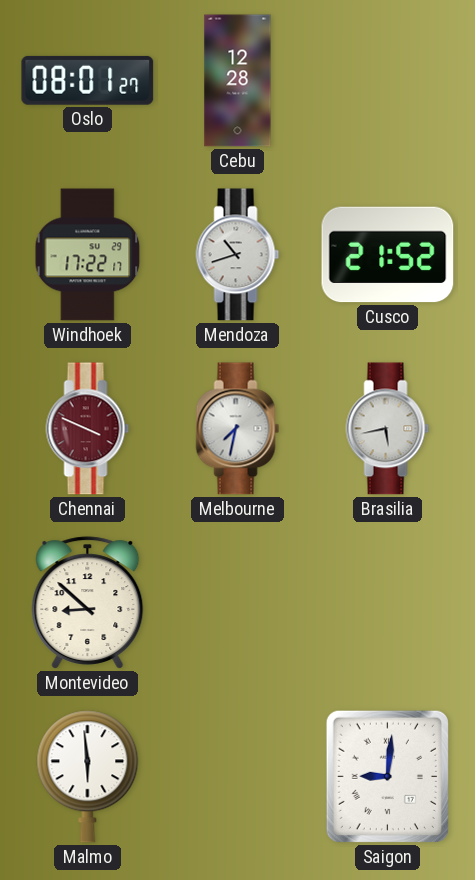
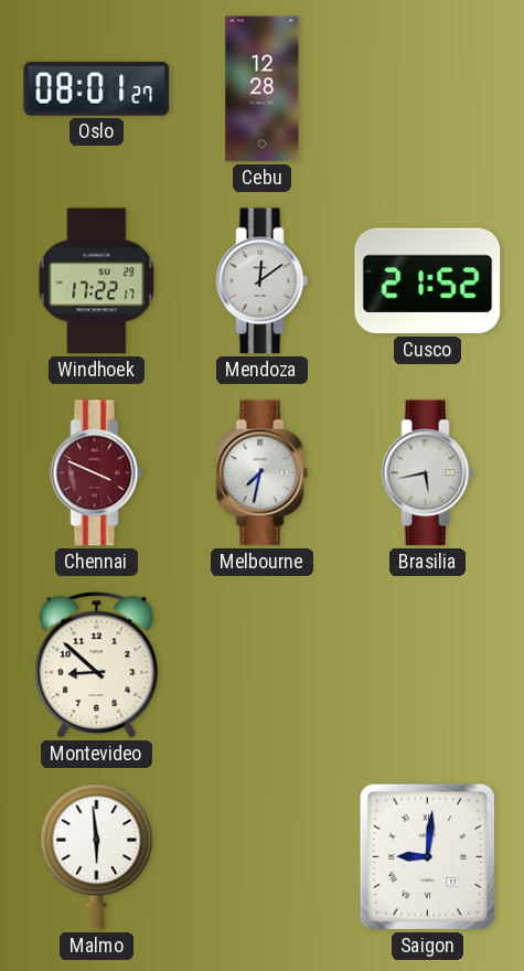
Mendoza: 10:42 -> 12:09
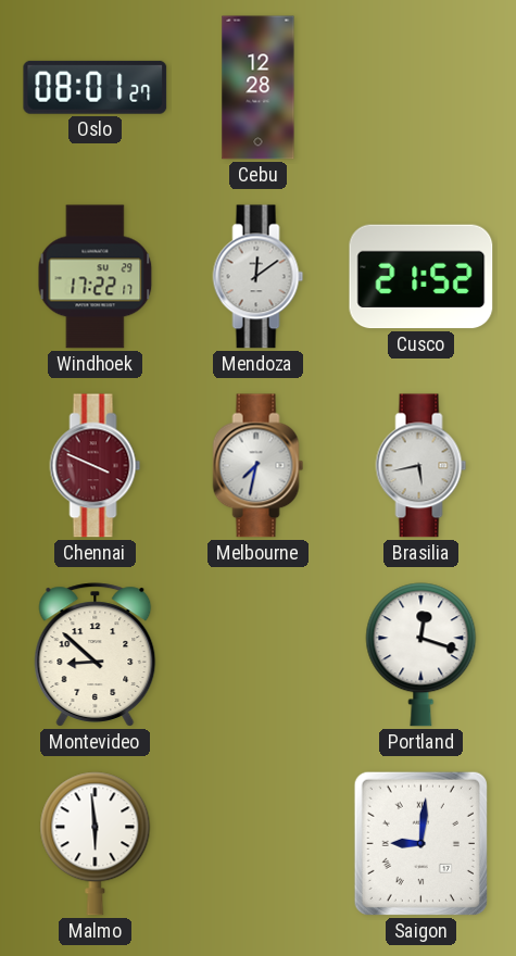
Portland: none -> 12:18
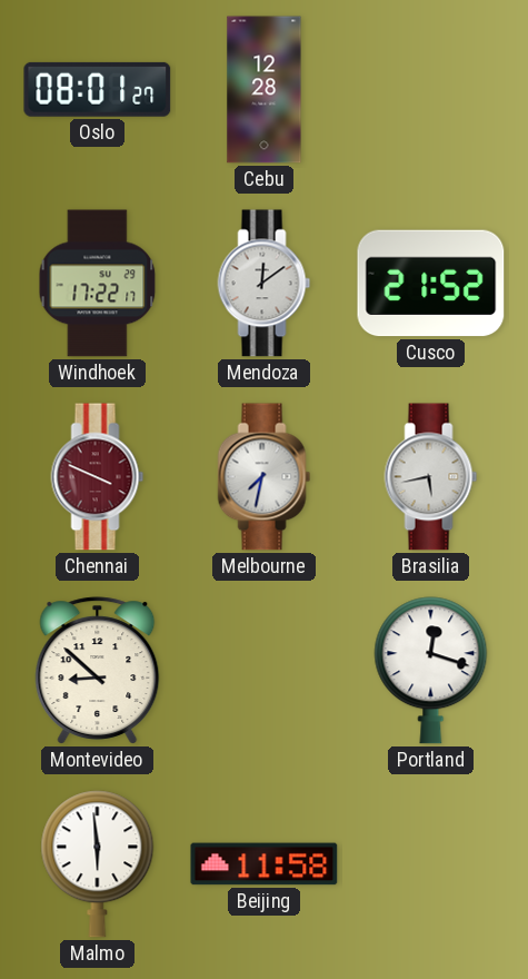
Beijing: none -> 11:58
Saigon: 9:01 -> none
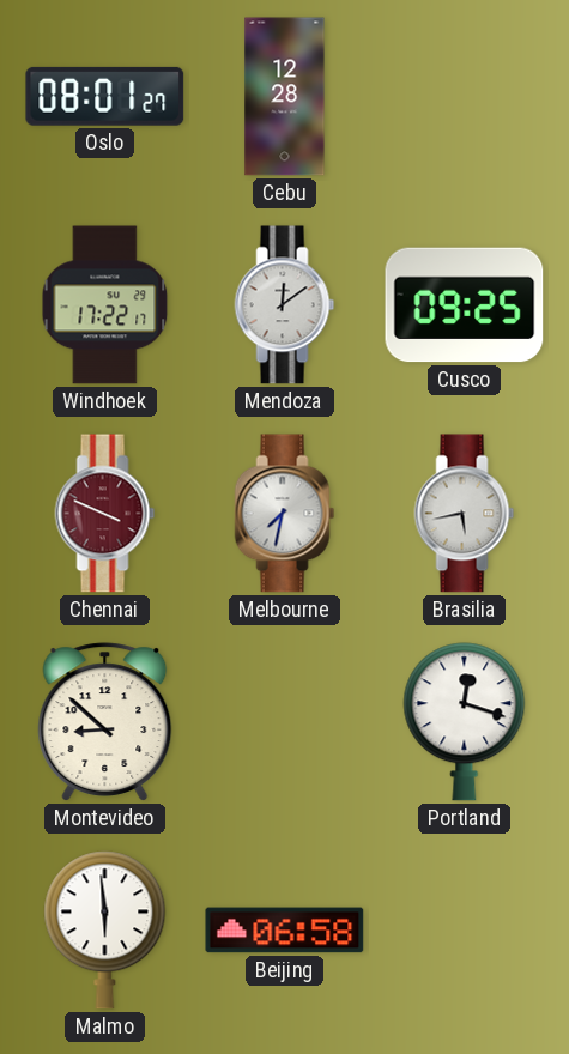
Cusco: 21:52 -> 09:25
Beijing: 11:58 -> 06:58
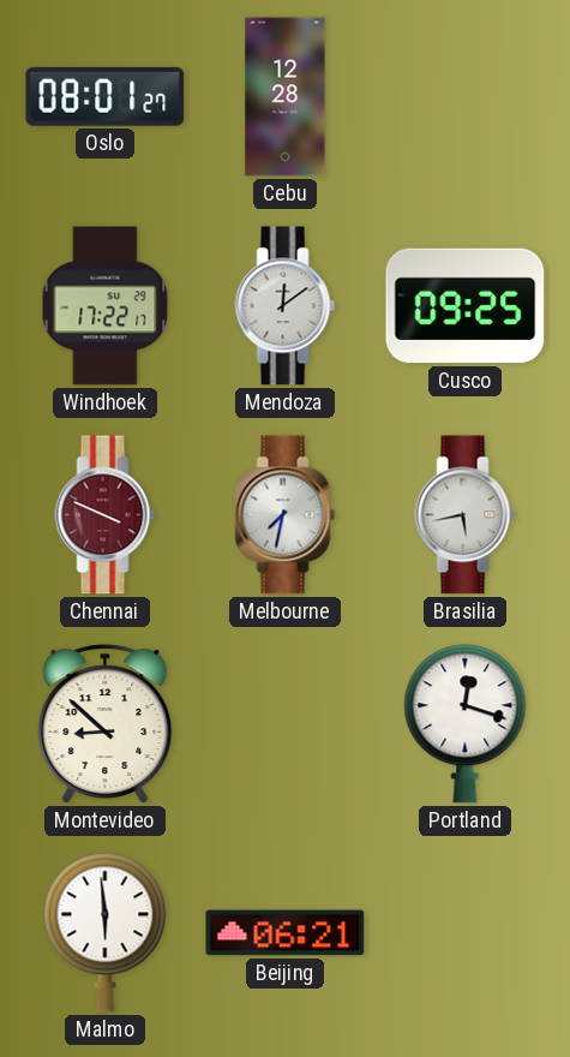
Beijing: 06:58 -> 06:21
